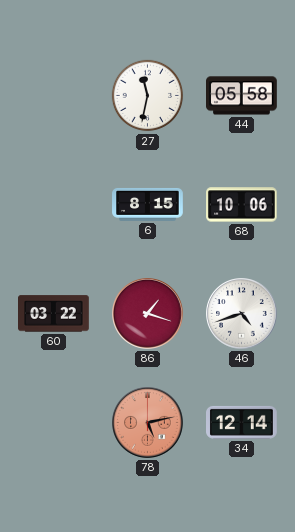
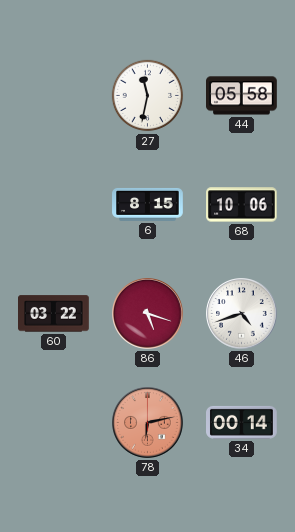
86: 1:18 -> 5:18
78: 5:13 -> 6:13
34: 12:14 -> 00:14
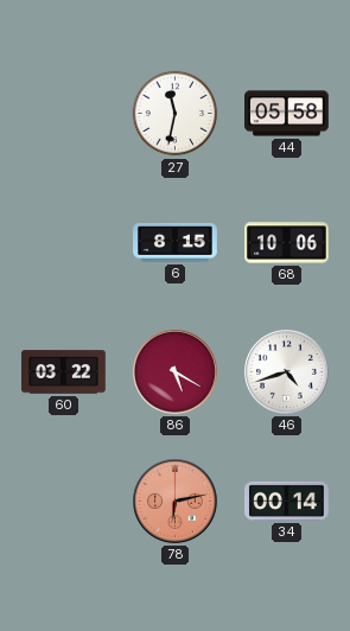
86: 5:18 -> 5:20
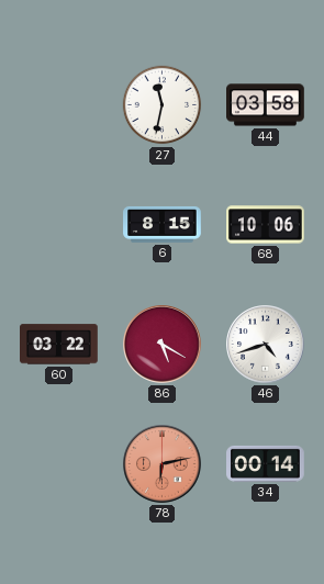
44: 05:58 -> 03:58
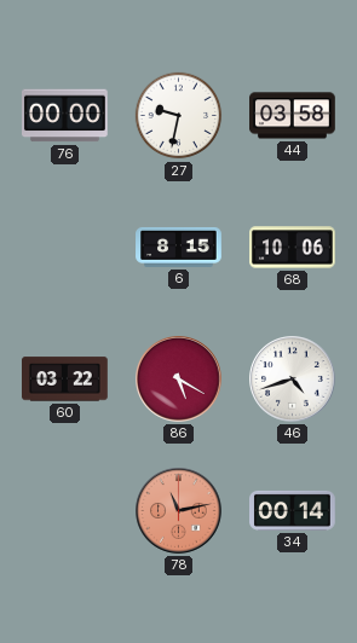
76: none -> 00:00
27: 11:32 -> 9:32
78: 6:13 -> 11:13
